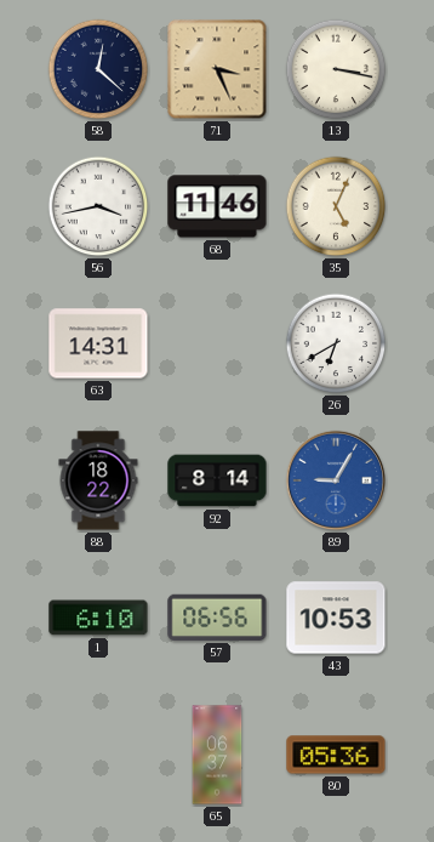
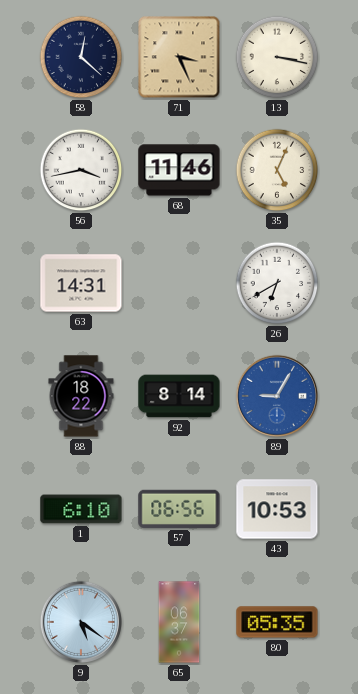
9: none -> 5:21
80: 05:36 -> 05:35
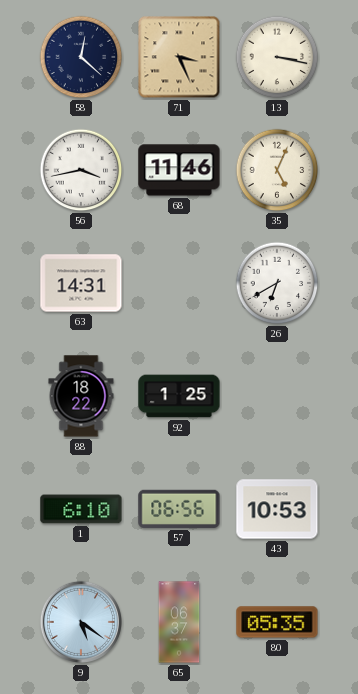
92: 8:14 -> 1:25
89: 9:05 -> none
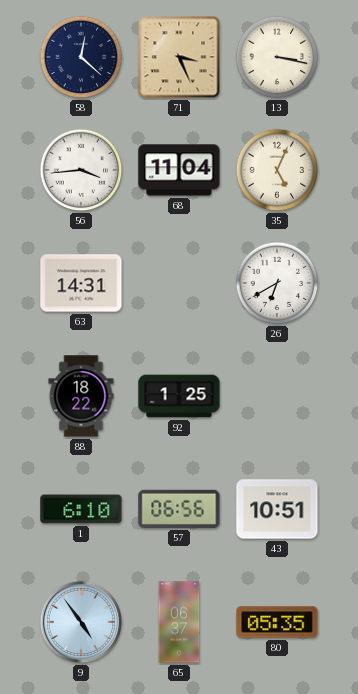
56: 3:43 -> 3:44
68: 11:46 -> 11:04
43: 10:53 -> 10:51
9: 5:21 -> 4:54
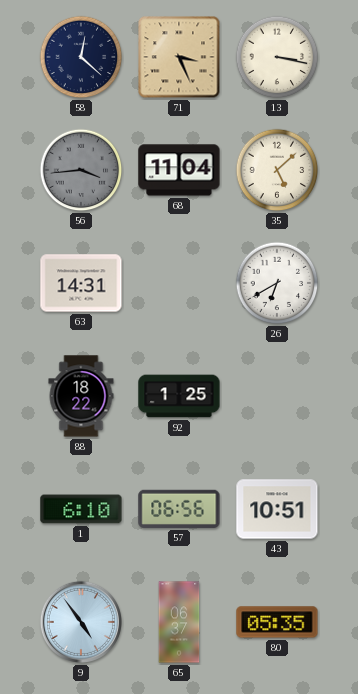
56 dial: white -> grey
35: 5:04 -> 5:08
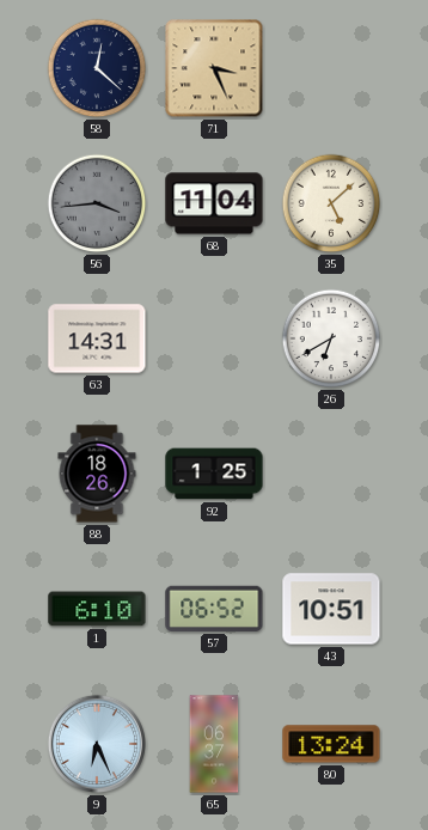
13: 3:17 -> none
88: 18:22 -> 18:26
57: 06:56 -> 06:52
9: 4:54 -> 6:26
80: 05:35 -> 13:24
